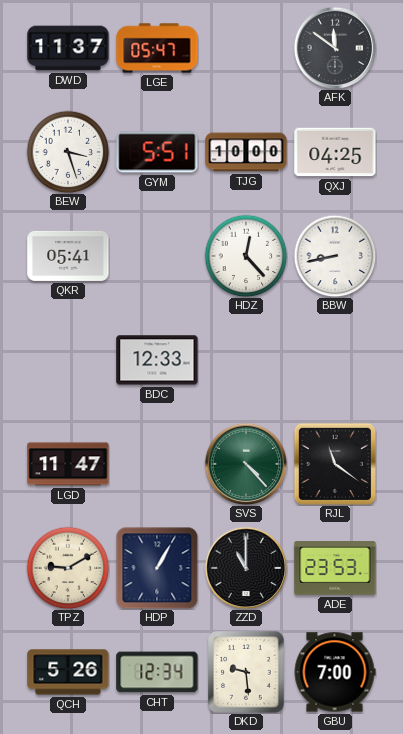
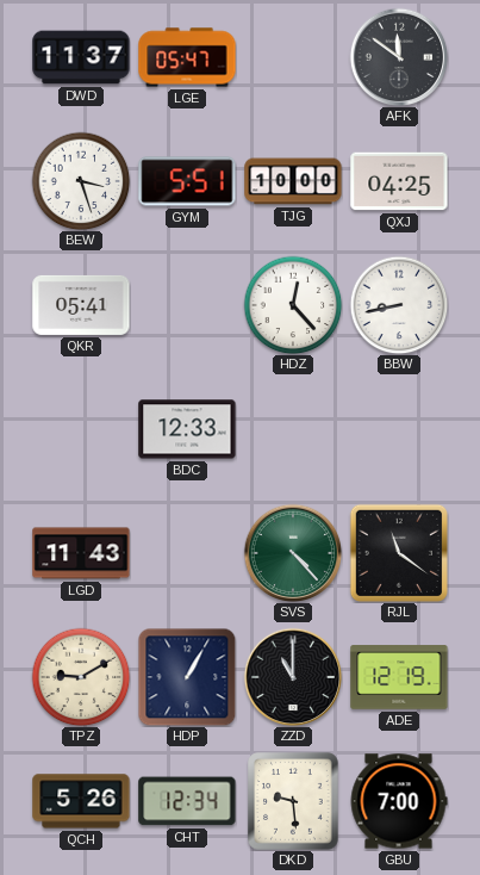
LGD: 11:47 -> 11:43
ADE: 23:53 -> 12:19
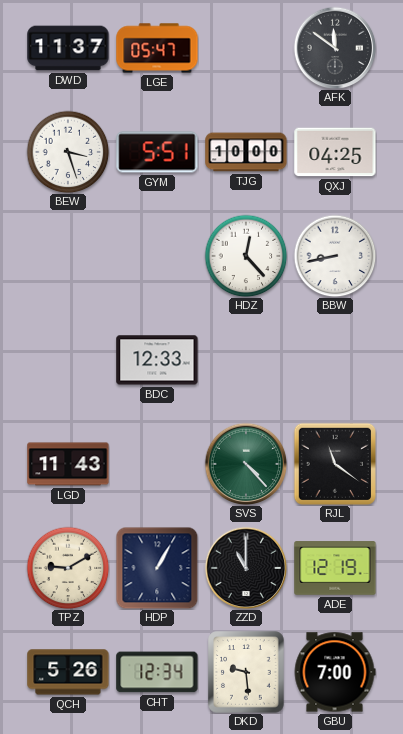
QKR: 05:41 -> none
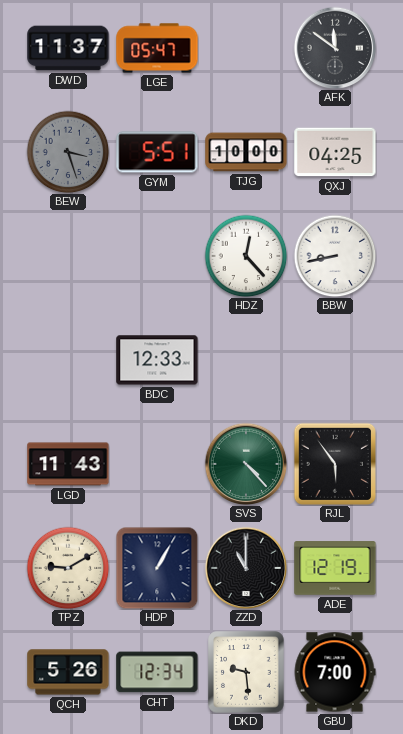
BEW dial: white -> grey
RJL: 11:21 -> 5:54
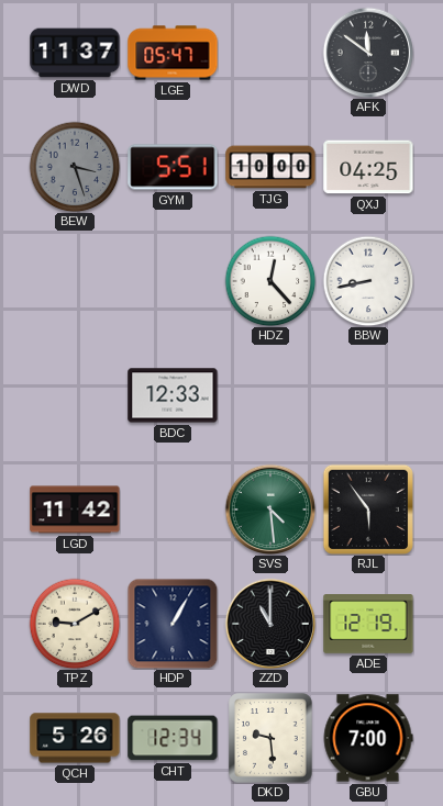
LGD: 11:43 -> 11:42
SVS: 4:23 -> 4:29
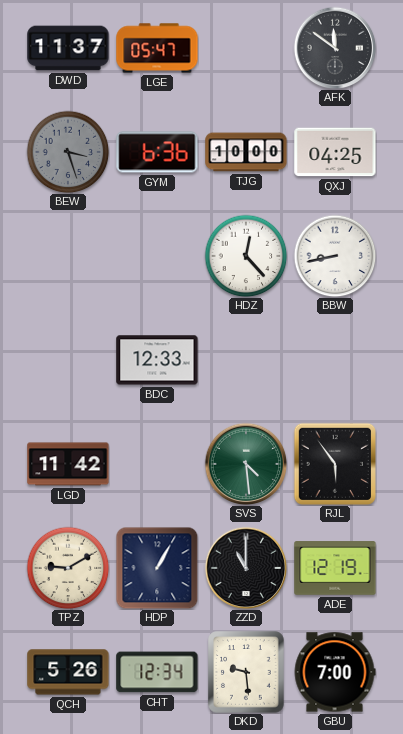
GYM: 5:51 -> 6:36
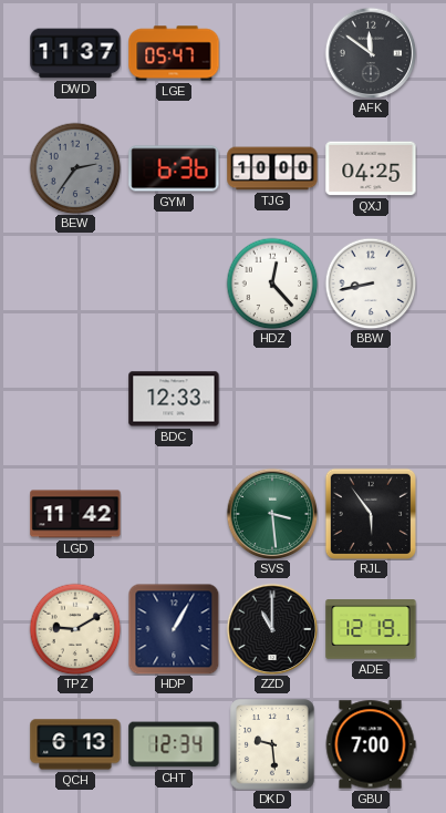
BEW: 3:27 -> 2:36
SVS: 4:29 -> 3:29
QCH: 5:26 -> 6:13
